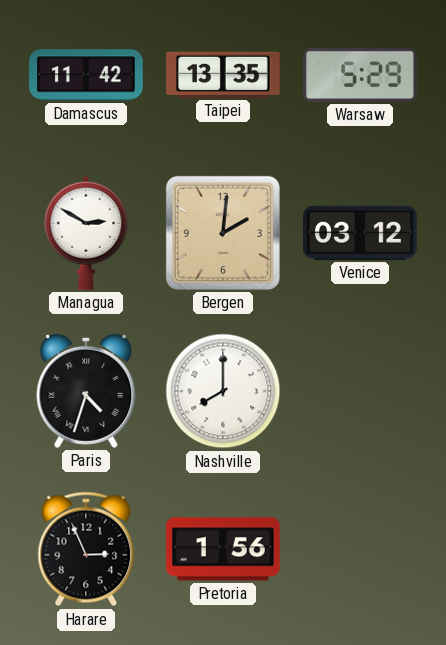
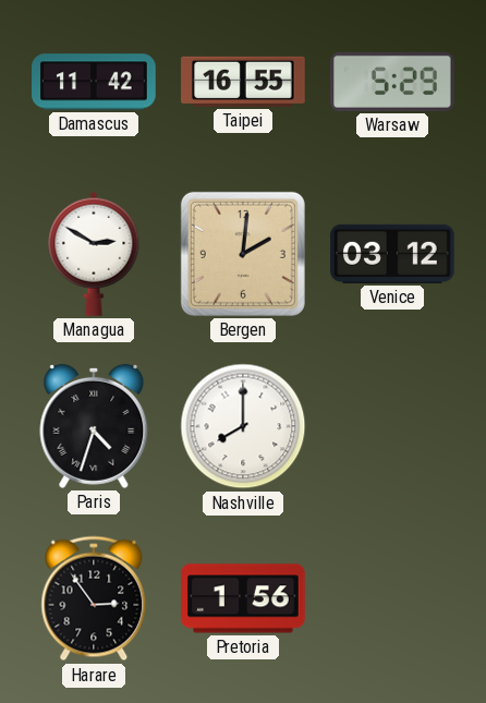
Taipei: 13:35 -> 16:55
Harare: 2:56 -> 2:54
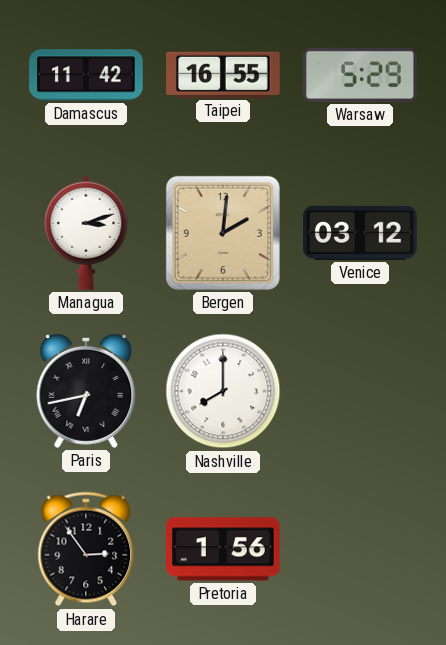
Managua: 2:50 -> 3:12
Paris: 4:33 -> 6:43
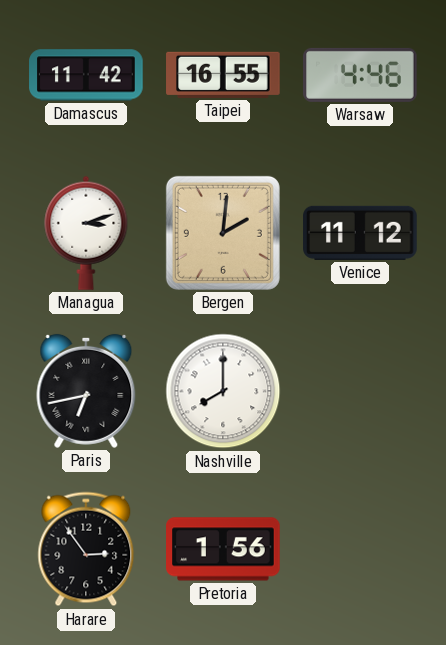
Warsaw: 5:29 -> 4:46
Venice: 03:12 -> 11:12
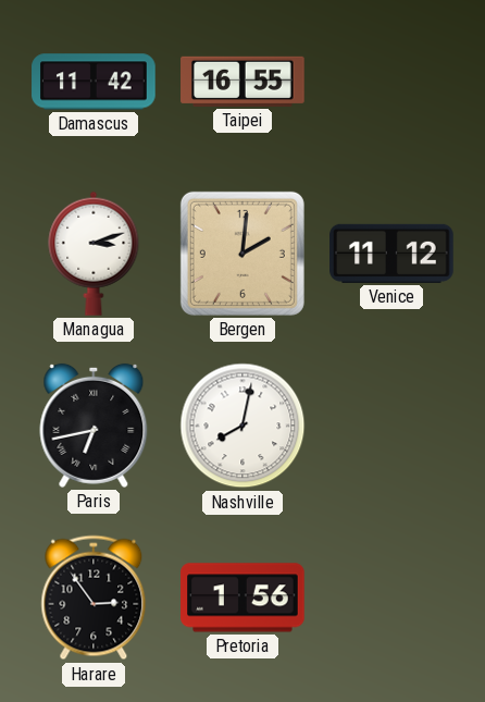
Warsaw: 4:46 -> none
Nashville: 8:00 -> 8:02
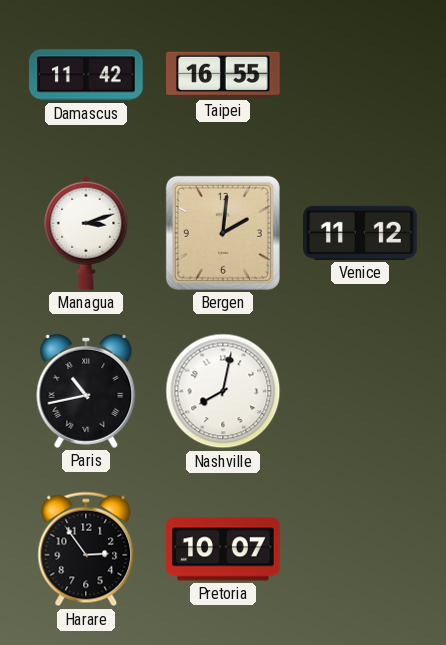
Paris: 6:43 -> 10:43
Pretoria: 1:56 -> 10:07
